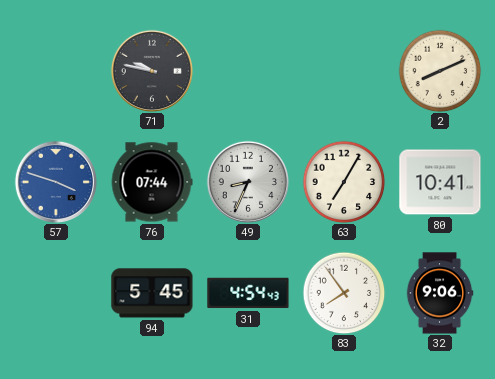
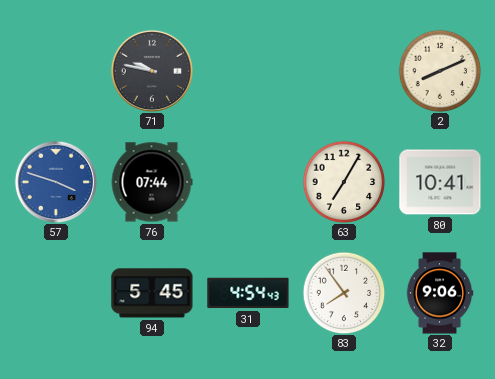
49: 8:34 -> none
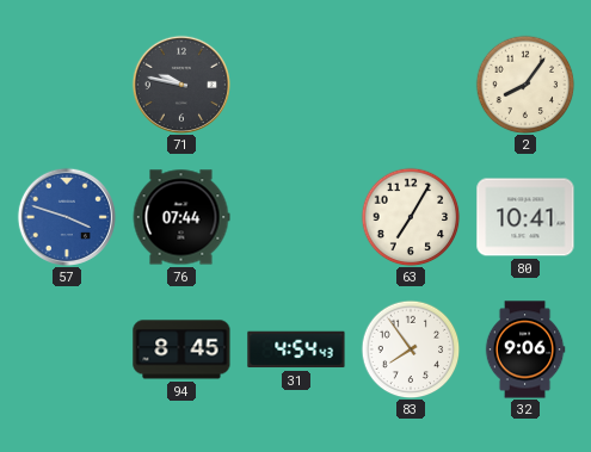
2: 8:11 -> 8:06
94: 5:45 -> 8:45
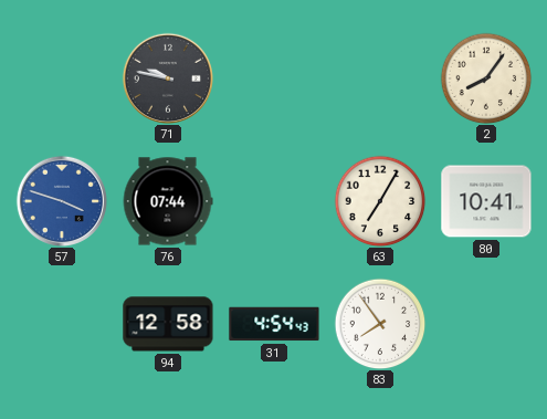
94: 8:45 -> 12:58
32: 9:06 -> none
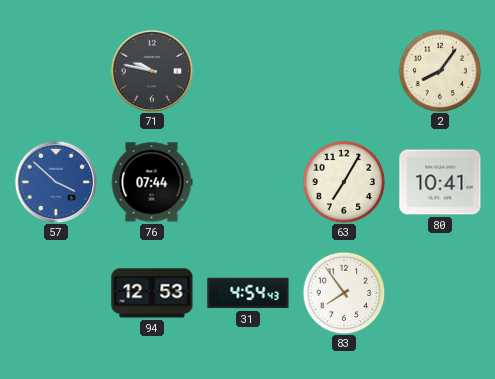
57: 3:48 -> 3:52
94: 12:58 -> 12:53
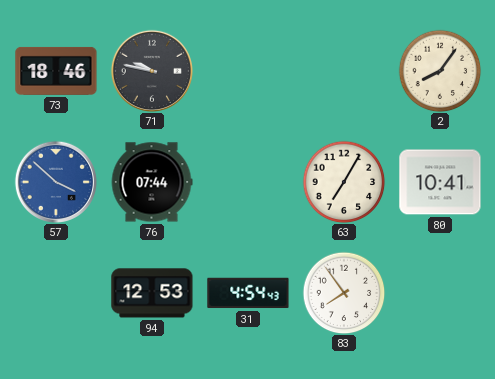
73: none -> 18:46
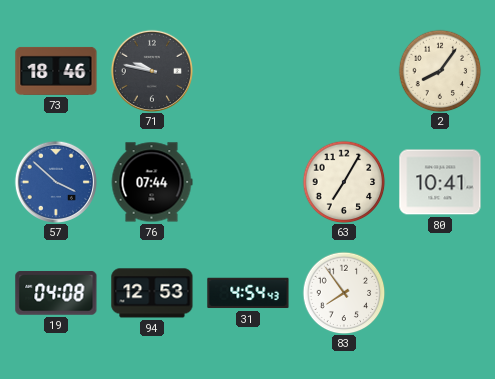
19: none -> 04:08
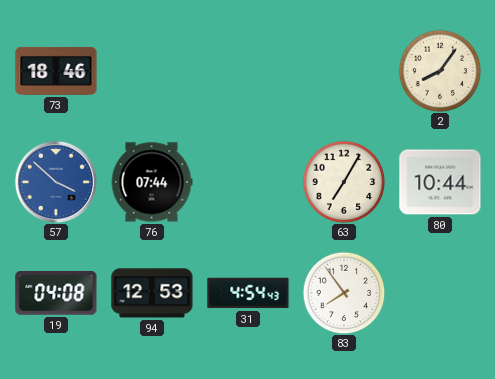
71: 9:47 -> none
80: 10:41 -> 10:44
